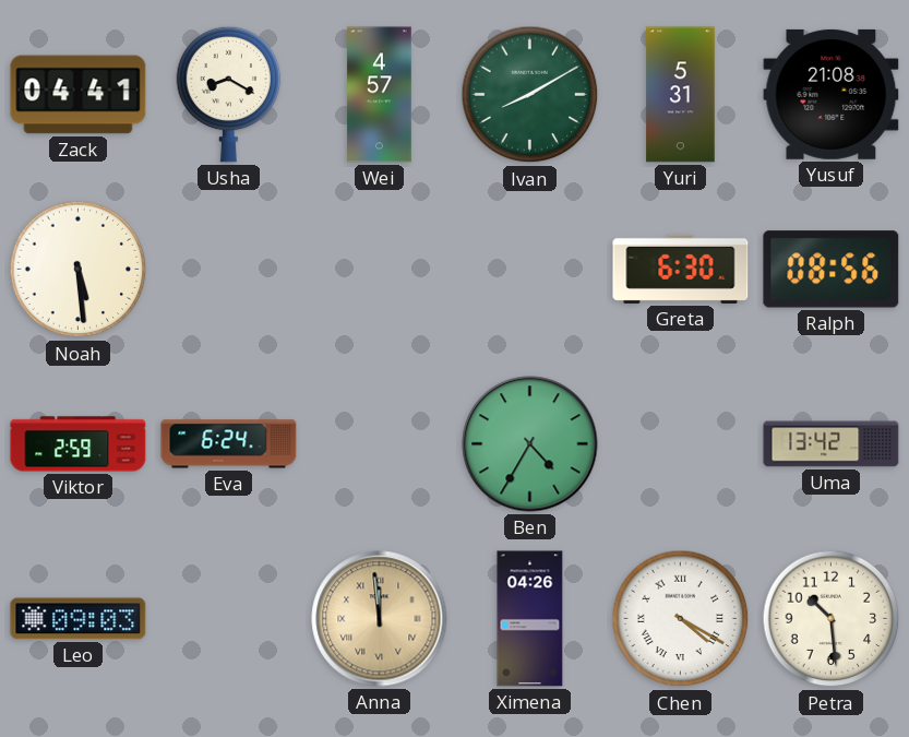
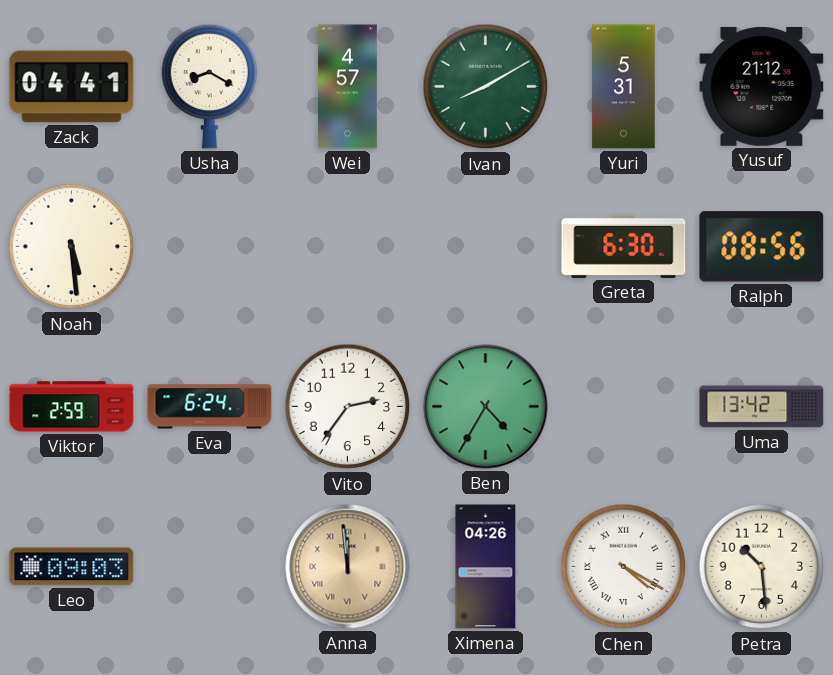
Yusuf: 21:08 -> 21:12
Vito: none -> 2:36
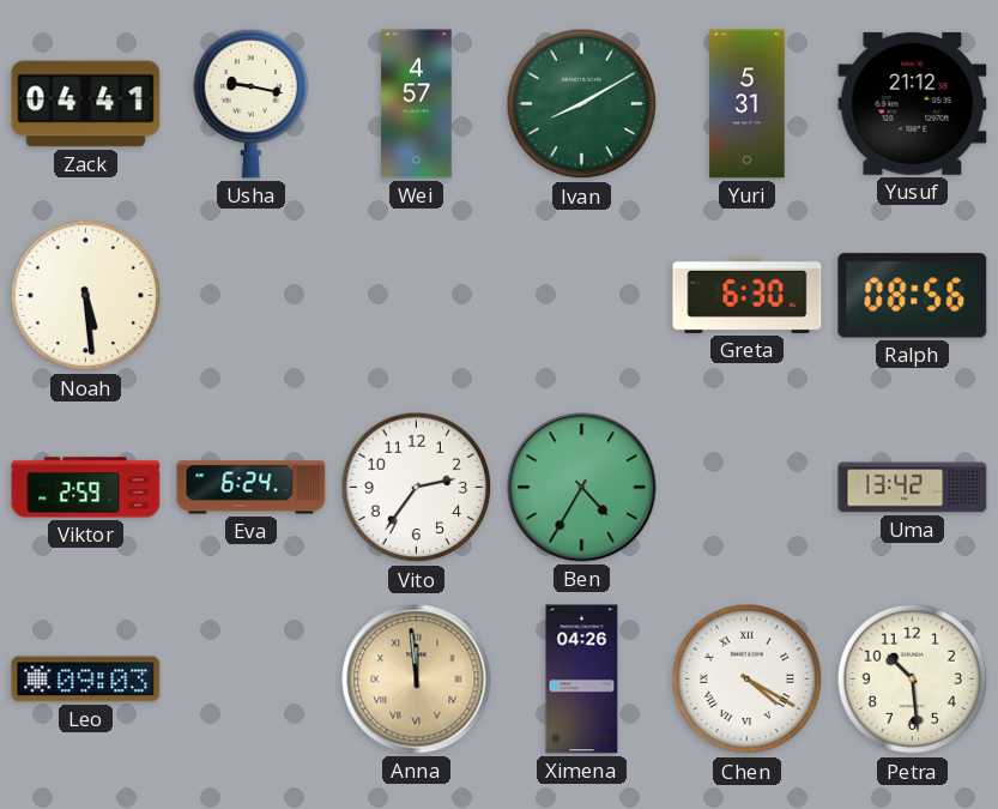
Usha: 8:20 -> 9:17
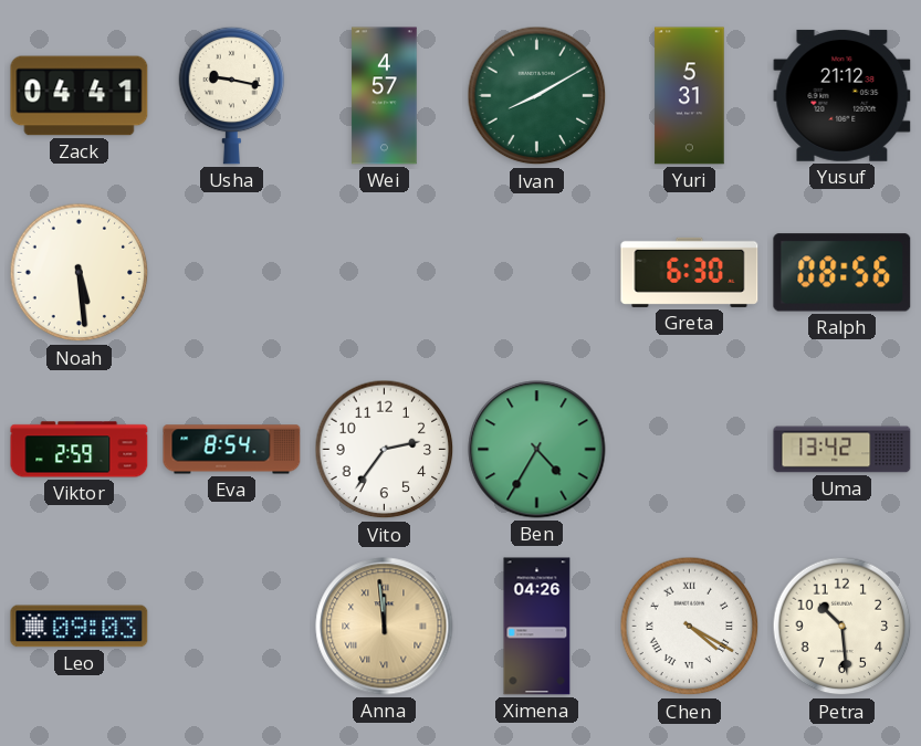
Eva: 6:24 -> 8:54
